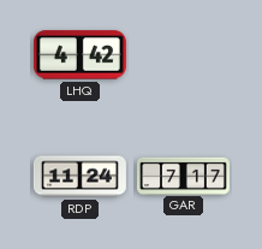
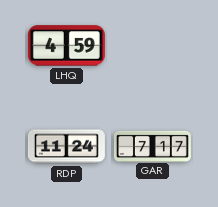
LHQ: 4:42 -> 4:59
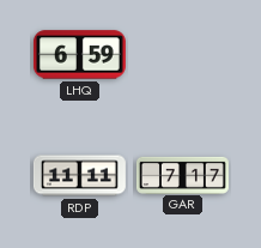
LHQ: 4:59 -> 6:59
RDP: 11:24 -> 11:11
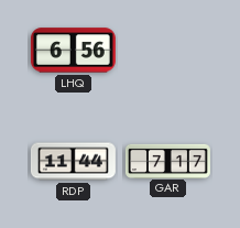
LHQ: 6:59 -> 6:56
RDP: 11:11 -> 11:44
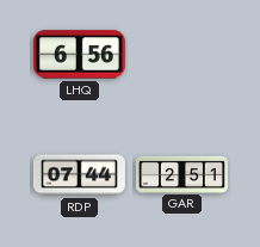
RDP: 11:44 -> 07:44
GAR: 7:17 -> 2:51
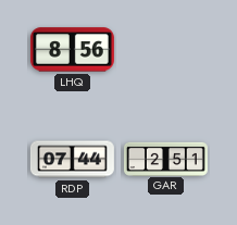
LHQ: 6:56 -> 8:56
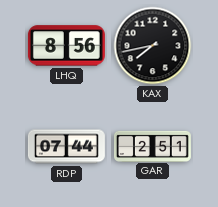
KAX: none -> 7:43
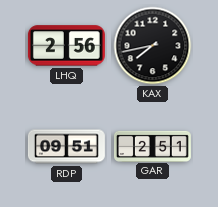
LHQ: 8:56 -> 2:56
RDP: 07:44 -> 09:51
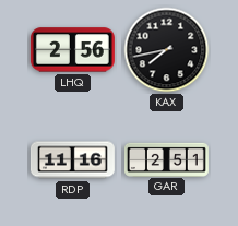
RDP: 09:51 -> 11:16
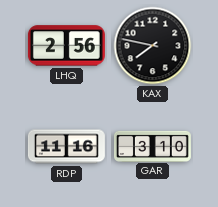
KAX: 7:43 -> 7:47
GAR: 2:51 -> 3:10
